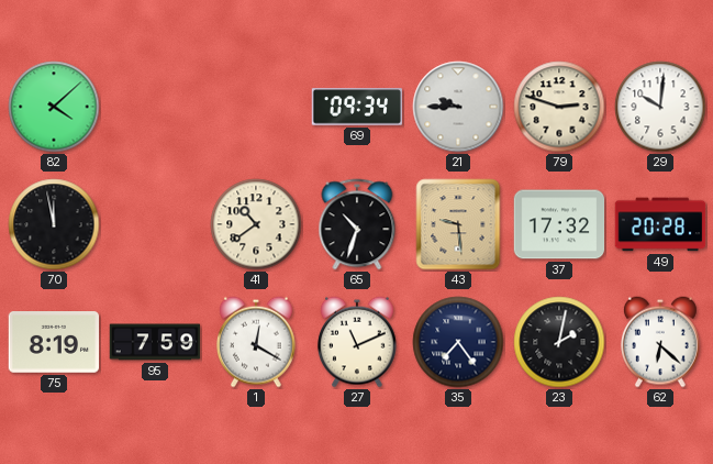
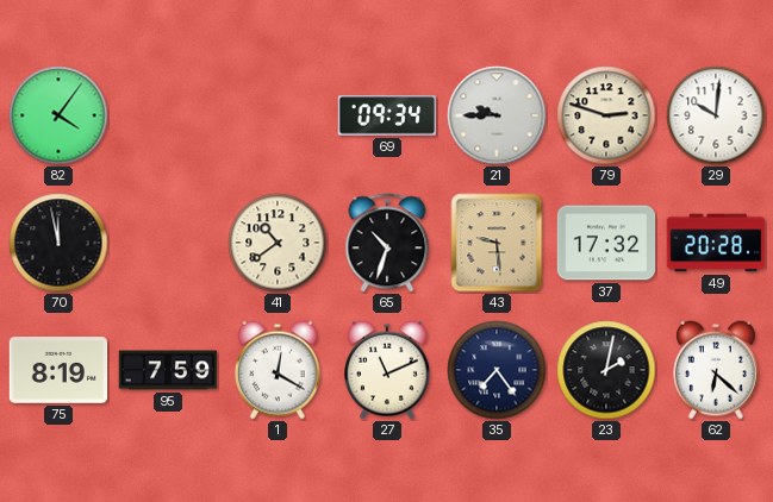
82: 4:08 -> 4:06
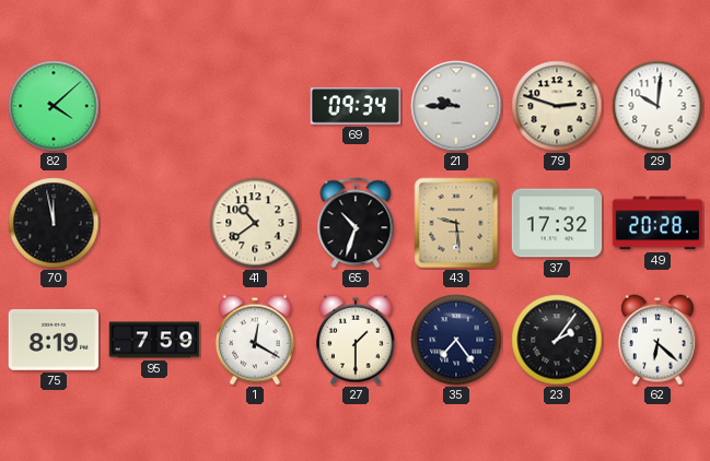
82: 4:06 -> 4:08
27: 11:11 -> 1:30
23: 2:02 -> 2:06
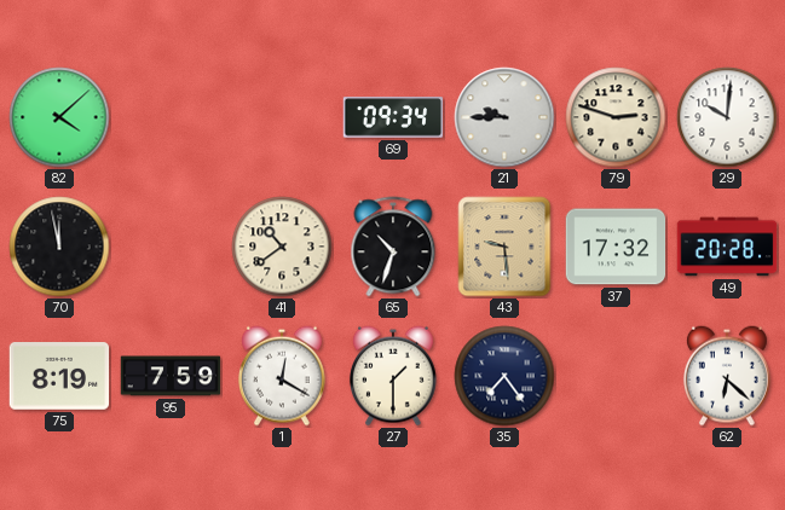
23: 2:06 -> none
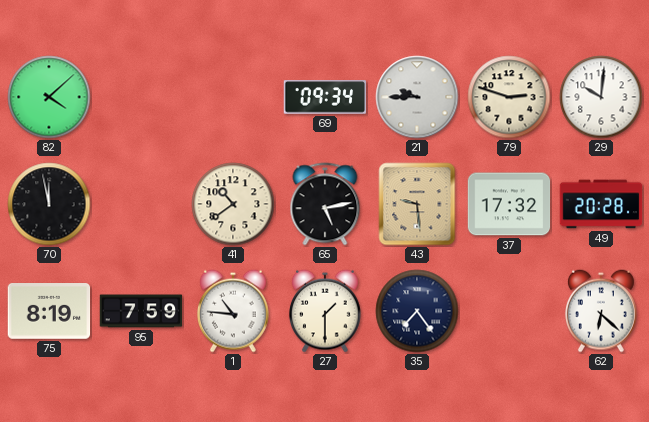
65: 10:33 -> 5:13
1: 12:20 -> 10:46
